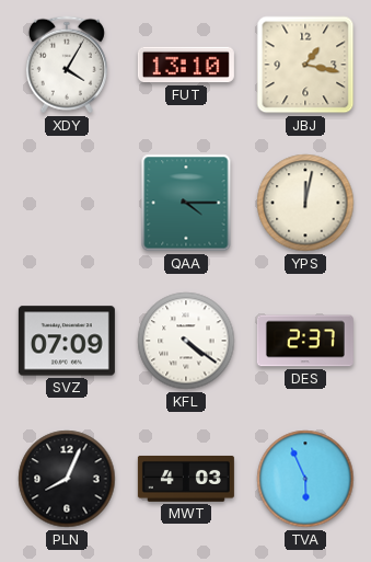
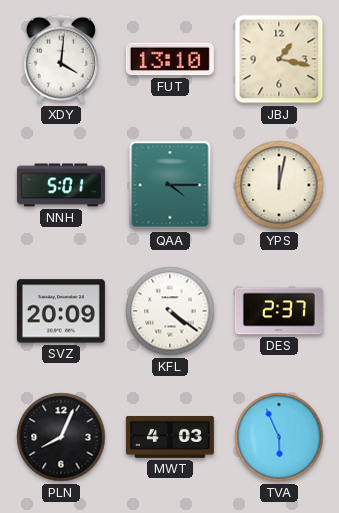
XDY: 4:05 -> 4:01
NNH: none -> 5:01
SVZ: 07:09 -> 20:09
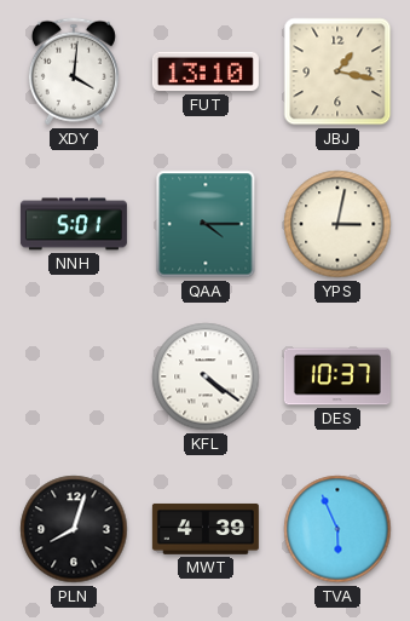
YPS: 12:02 -> 3:02
SVZ: 20:09 -> none
DES: 2:37 -> 10:37
PLN: 8:04 -> 8:03
MWT: 4:03 -> 4:39
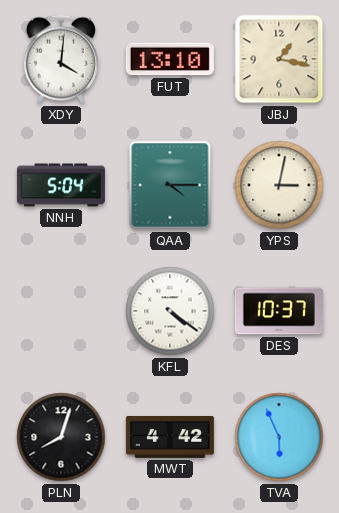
NNH: 5:01 -> 5:04
MWT: 4:39 -> 4:42
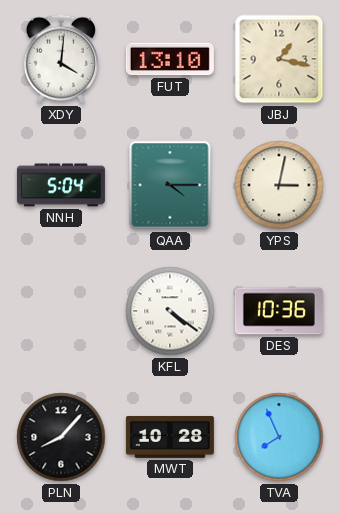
DES: 10:37 -> 10:36
PLN: 8:03 -> 8:07
MWT: 4:42 -> 10:28
TVA: 5:56 -> 7:56
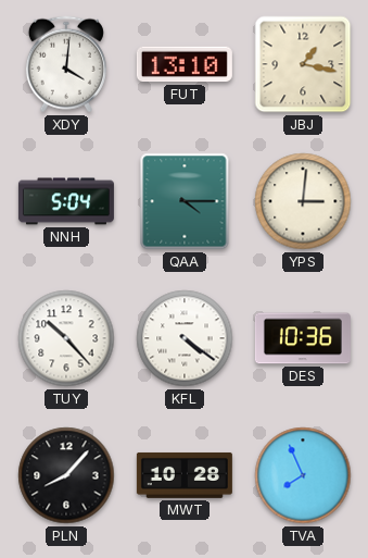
YPS: 3:02 -> 3:01
TUY: none -> 10:23
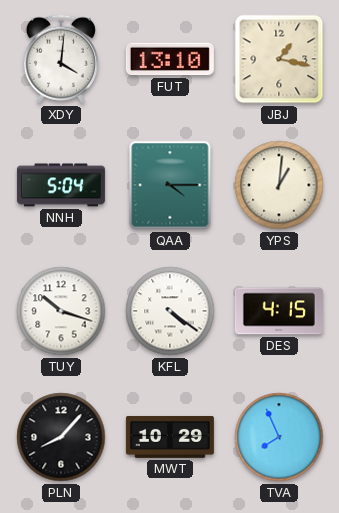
YPS: 3:01 -> 1:01
TUY: 10:23 -> 10:18
DES: 10:36 -> 4:15
MWT: 10:28 -> 10:29
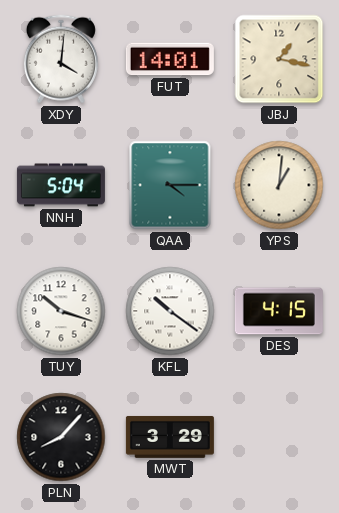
FUT: 13:10 -> 14:01
KFL: 4:21 -> 10:21
MWT: 10:29 -> 3:29
TVA: 7:56 -> none
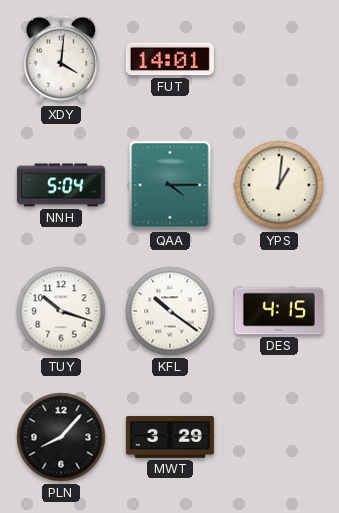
JBJ: 1:17 -> none
